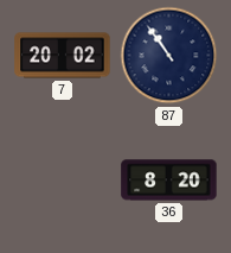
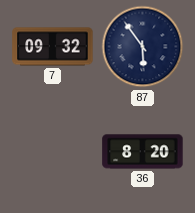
7: 20:02 -> 09:32
87: 10:54 -> 5:54
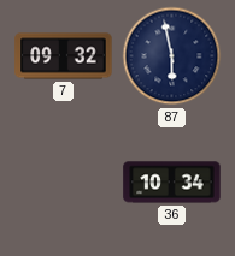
87: 5:54 -> 5:58
36: 8:20 -> 10:34
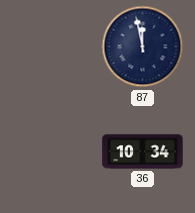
7: 09:32 -> none
87: 5:58 -> 11:58
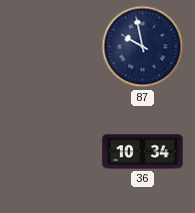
87: 11:58 -> 9:58
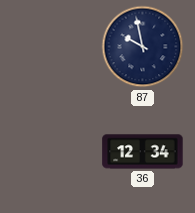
36: 10:34 -> 12:34
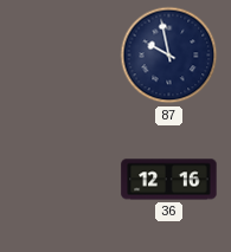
36: 12:34 -> 12:16
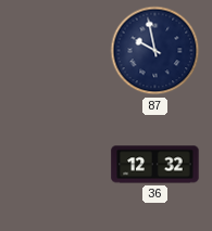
36: 12:16 -> 12:32
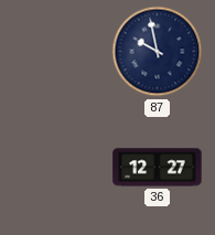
36: 12:32 -> 12:27
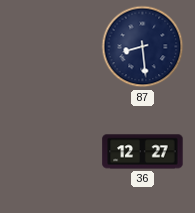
87: 9:58 -> 8:29
